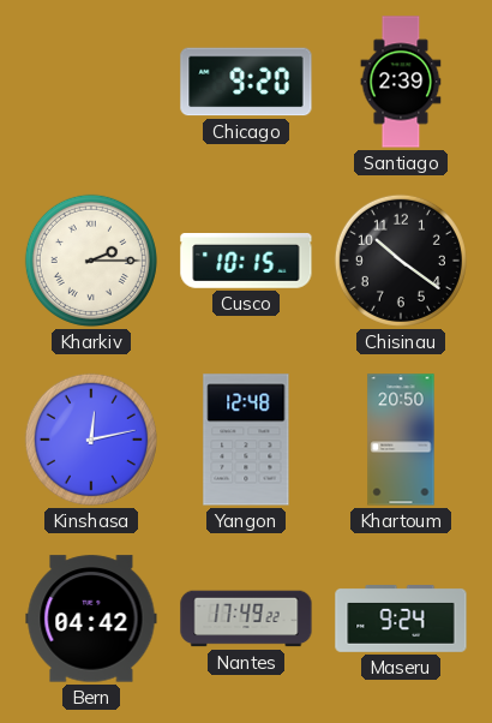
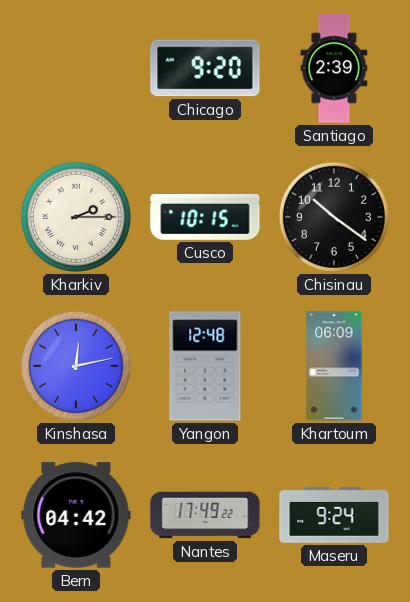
Khartoum: 20:50 -> 06:09
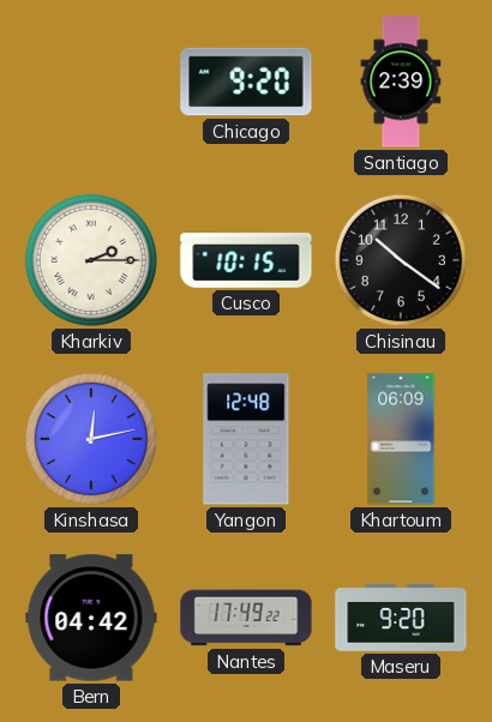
Maseru: 9:24 -> 9:20
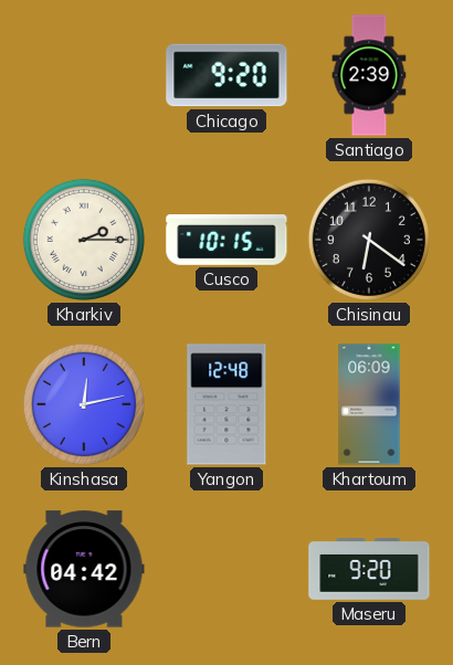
Chisinau: 10:21 -> 6:21
Nantes: 17:49 -> none
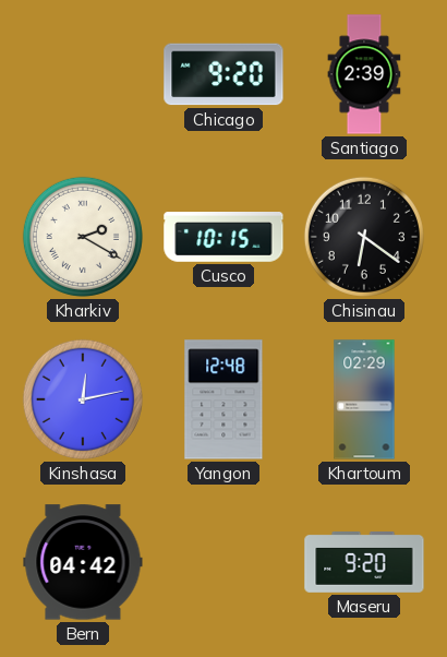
Kharkiv: 2:15 -> 2:20
Khartoum: 06:09 -> 02:29
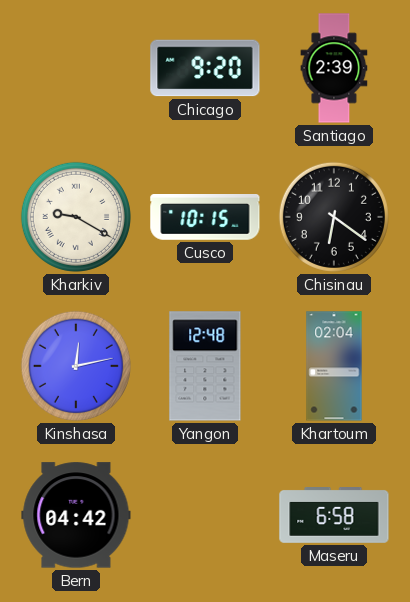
Kharkiv: 2:20 -> 9:20
Khartoum: 02:29 -> 02:04
Maseru: 9:20 -> 6:58
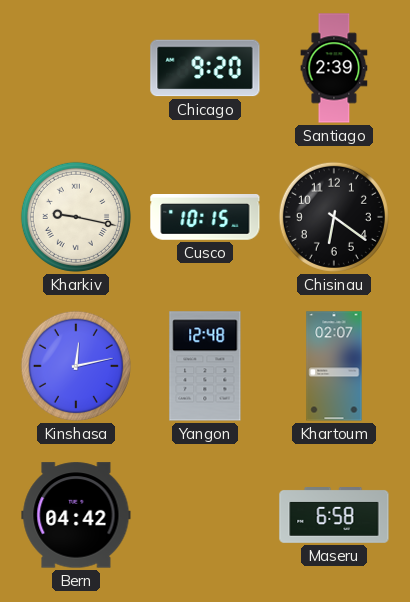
Kharkiv: 9:20 -> 9:17
Khartoum: 02:04 -> 02:07
